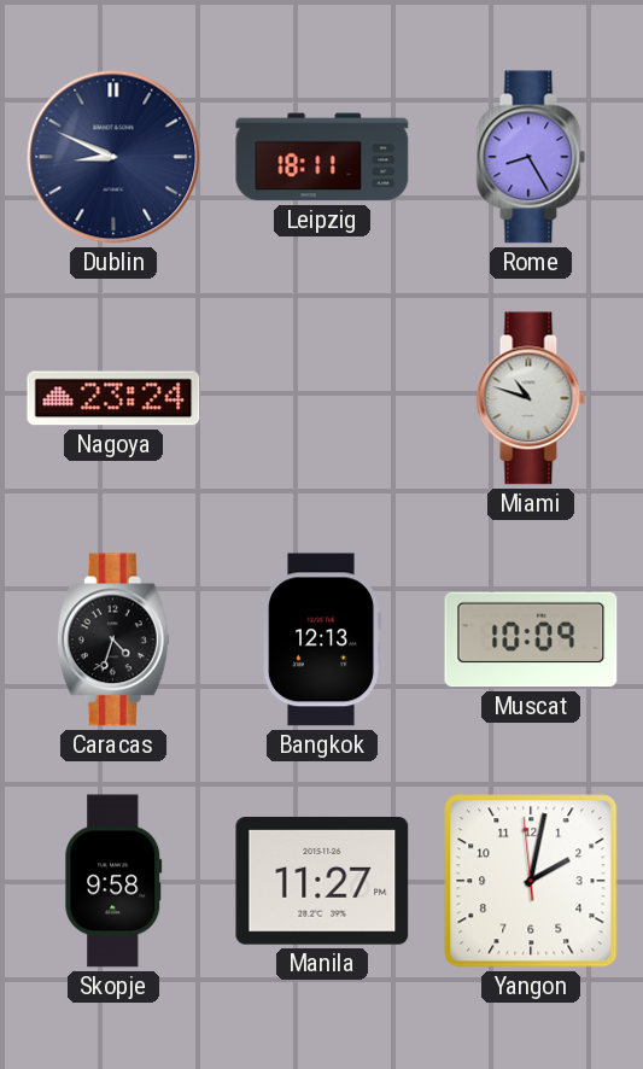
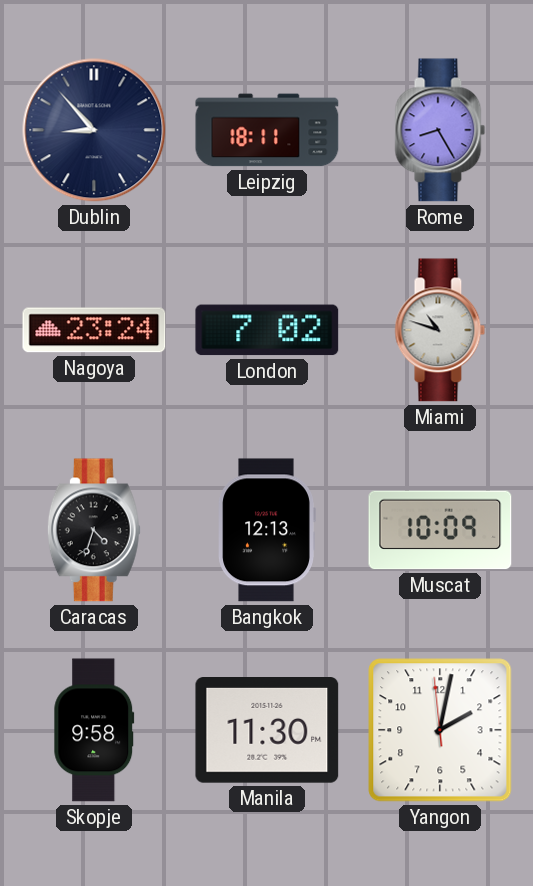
Dublin: 8:49 -> 8:53
London: none -> 7:02
Manila: 11:27 -> 11:30
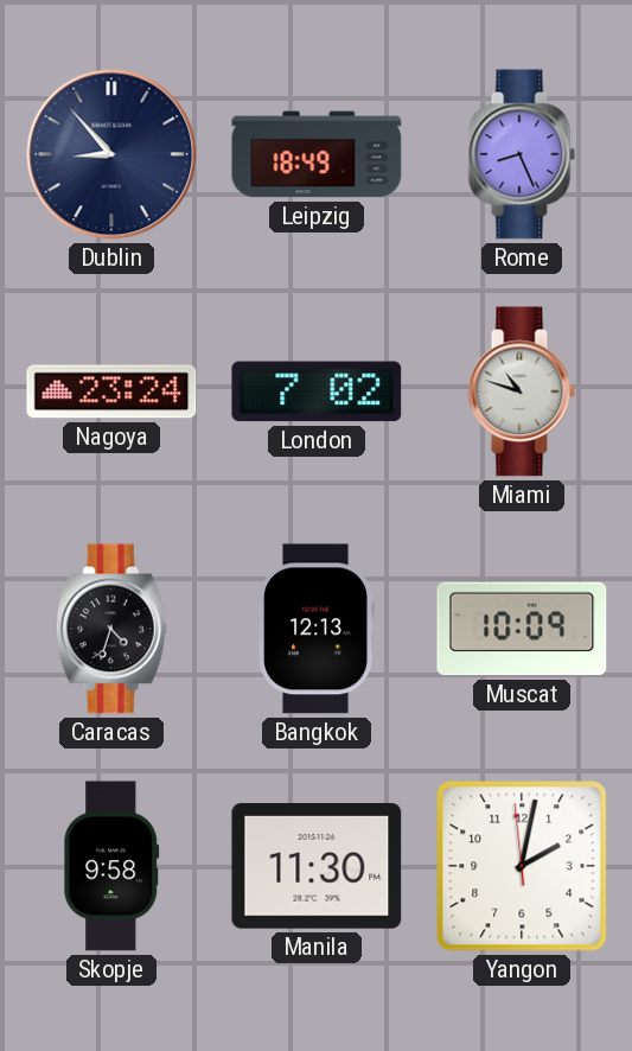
Leipzig: 18:11 -> 18:49
Rome: 8:25 -> 8:26
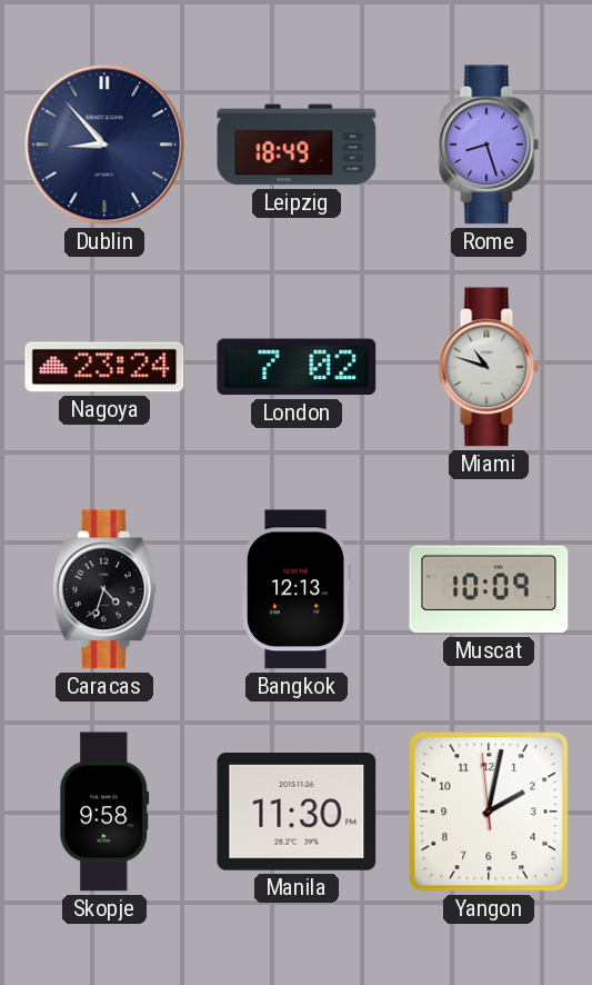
Rome: 8:26 -> 8:27
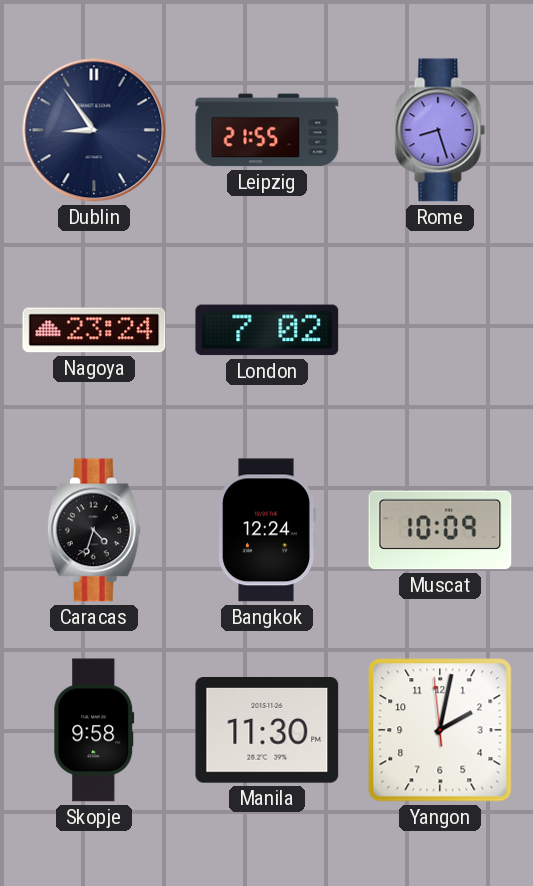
Dublin: 8:53 -> 8:54
Leipzig: 18:49 -> 21:55
Miami: 10:48 -> none
Bangkok: 12:13 -> 12:24
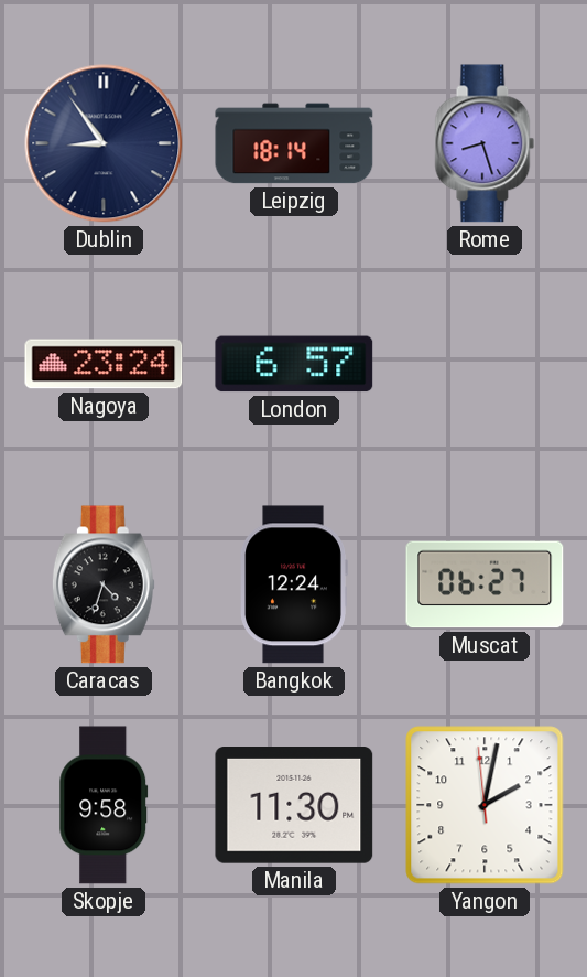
Leipzig: 21:55 -> 18:14
London: 7:02 -> 6:57
Muscat: 10:09 -> 06:27
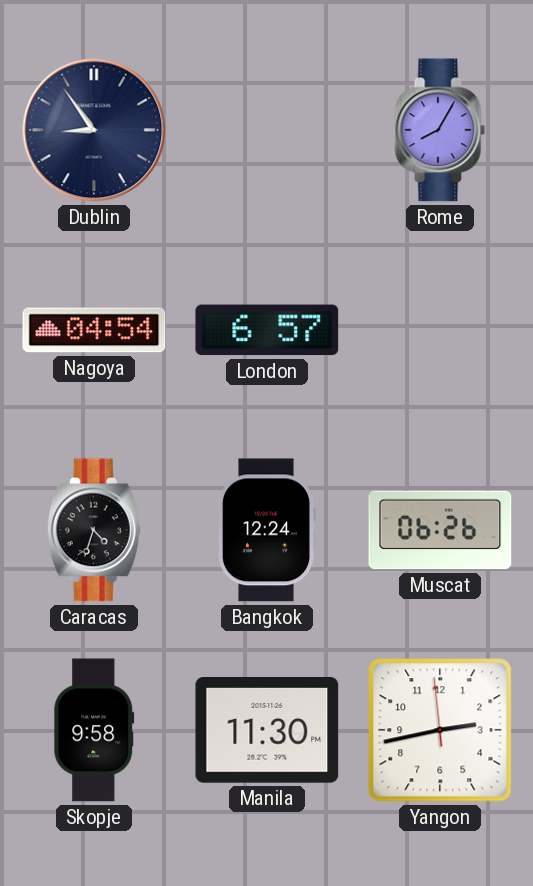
Leipzig: 18:14 -> none
Rome: 8:27 -> 8:05
Nagoya: 23:24 -> 04:54
Muscat: 06:27 -> 06:26
Yangon: 2:01 -> 2:42
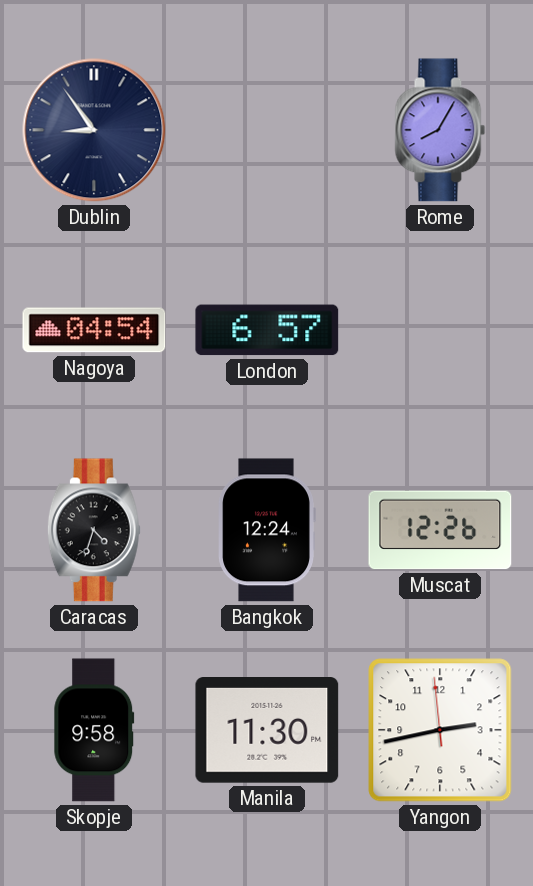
Muscat: 06:26 -> 12:26
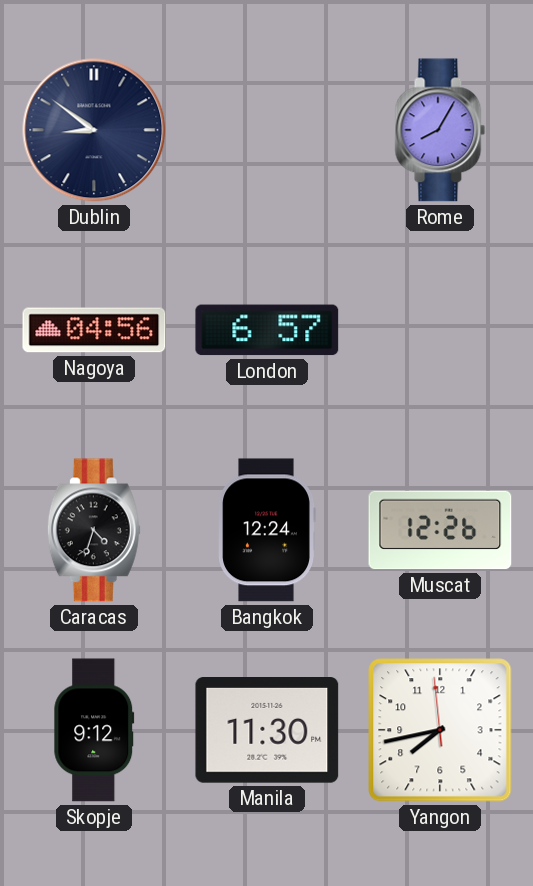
Dublin: 8:54 -> 8:51
Nagoya: 04:54 -> 04:56
Skopje: 9:58 -> 9:12
Yangon: 2:42 -> 7:42
